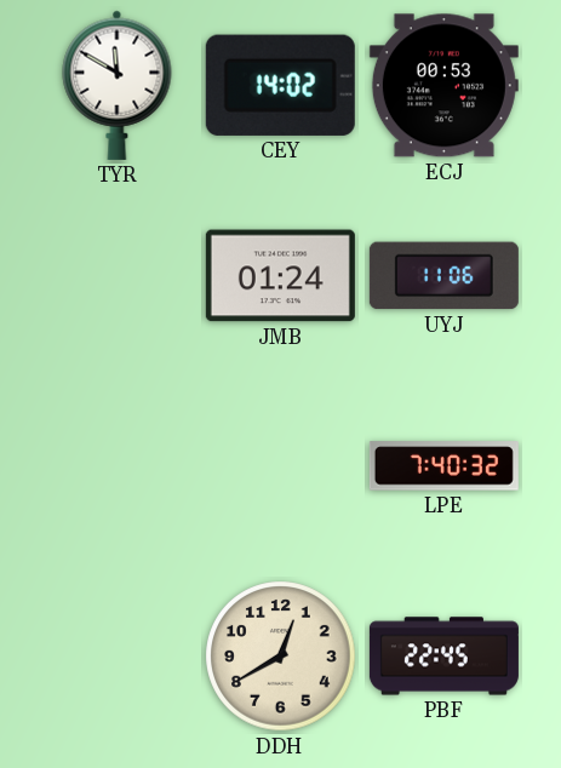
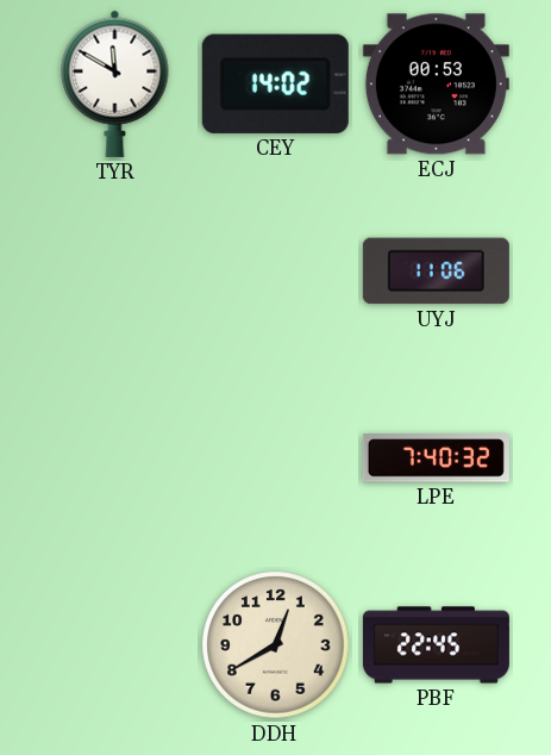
JMB: 01:24 -> none
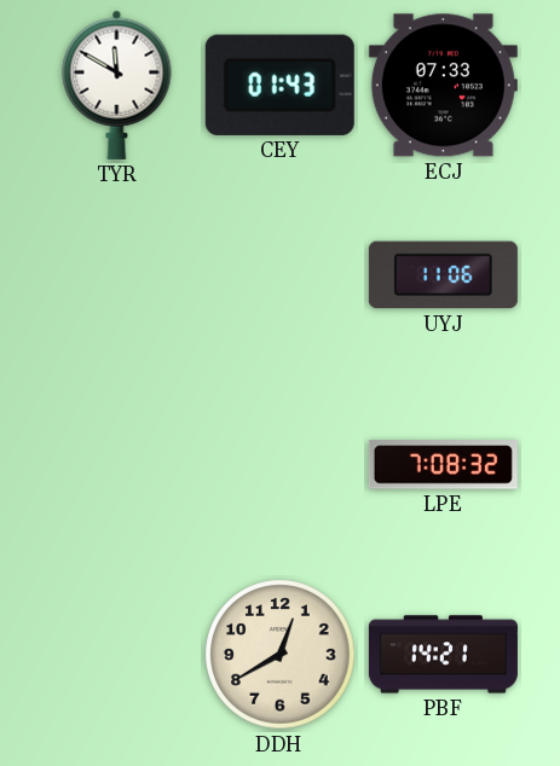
CEY: 14:02 -> 01:43
ECJ: 00:53 -> 07:33
LPE: 7:40 -> 7:08
PBF: 22:45 -> 14:21
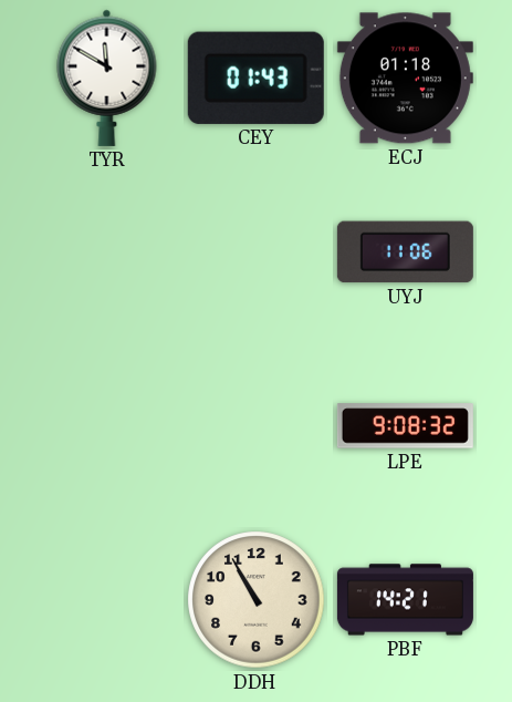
ECJ: 07:33 -> 01:18
LPE: 7:08 -> 9:08
DDH: 12:40 -> 10:55
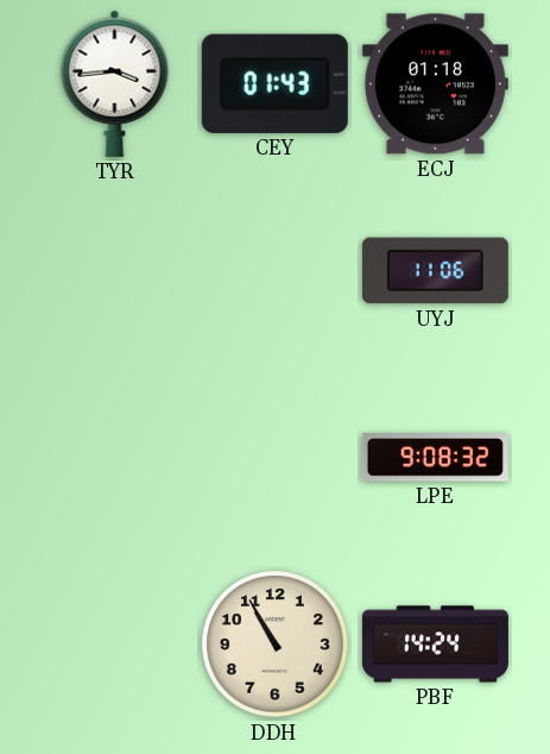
TYR: 11:50 -> 3:44
PBF: 14:21 -> 14:24
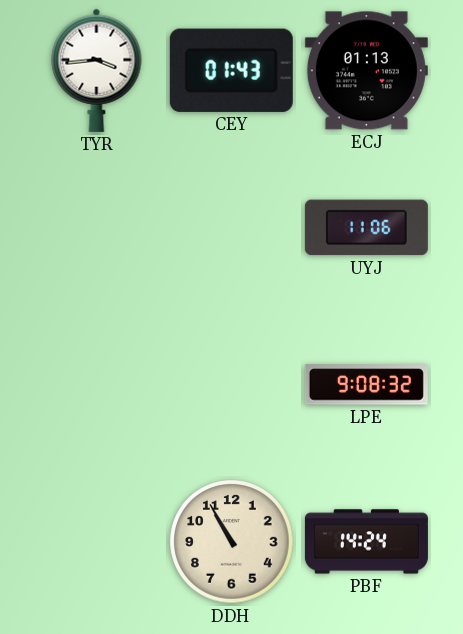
ECJ: 01:18 -> 01:13
